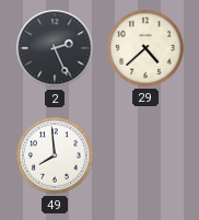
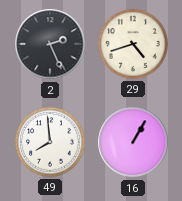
29: 4:38 -> 4:42
16: none -> 1:05
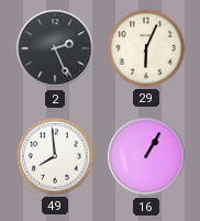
29: 4:42 -> 6:04
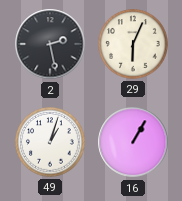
2: 2:26 -> 2:28
49: 7:59 -> 1:03
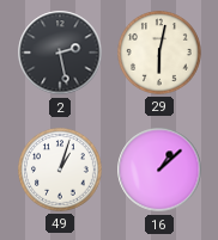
29: 6:04 -> 6:02
16: 1:05 -> 1:08
